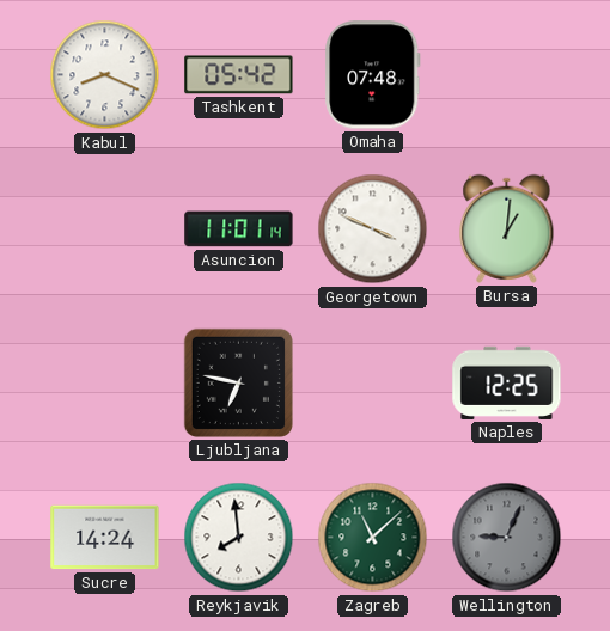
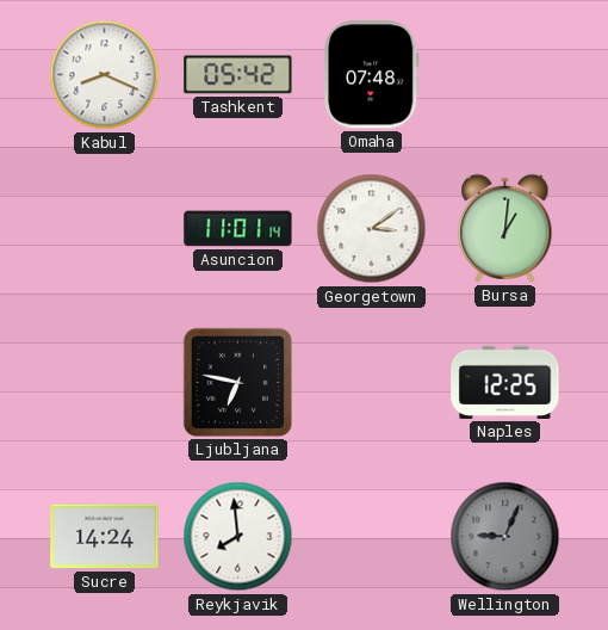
Georgetown: 3:49 -> 3:09
Zagreb: 11:08 -> none
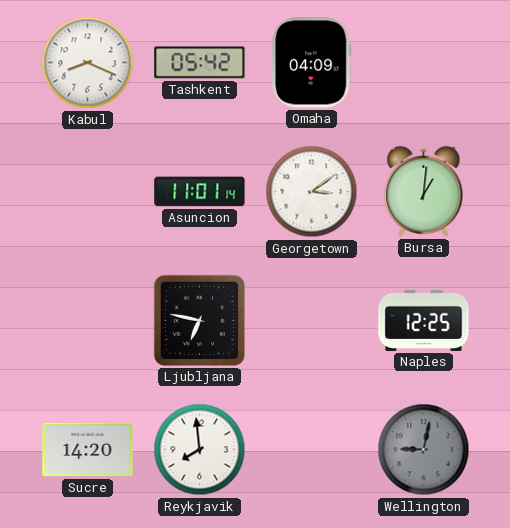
Omaha: 07:48 -> 04:09
Sucre: 14:24 -> 14:20
Wellington: 9:04 -> 9:02
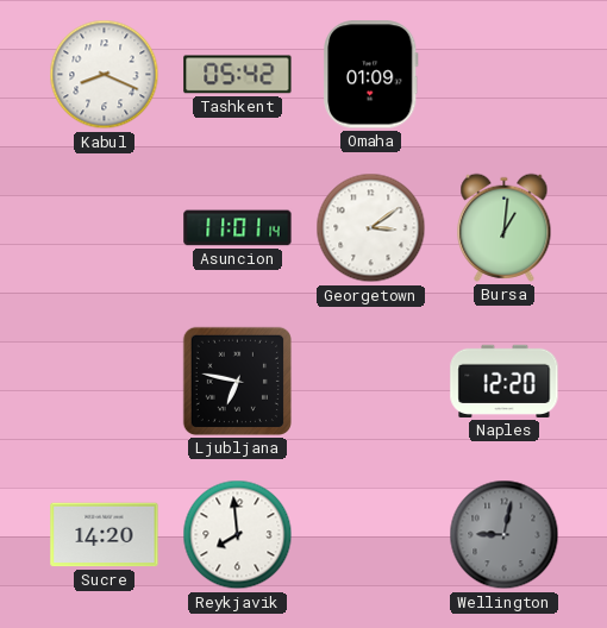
Omaha: 04:09 -> 01:09
Naples: 12:25 -> 12:20
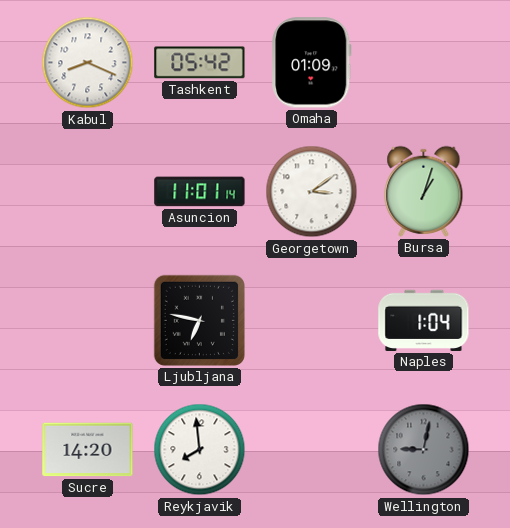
Bursa: 1:01 -> 1:03
Naples: 12:20 -> 1:04
